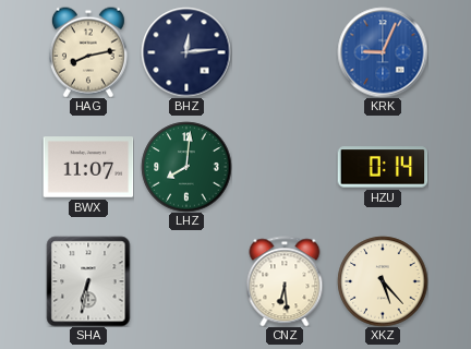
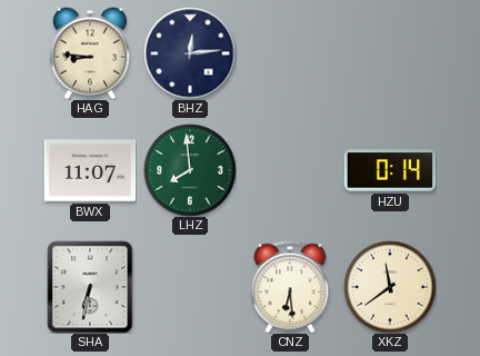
HAG: 8:13 -> 8:46
KRK: 9:04 -> none
LHZ: 8:01 -> 7:59
XKZ: 5:23 -> 11:39
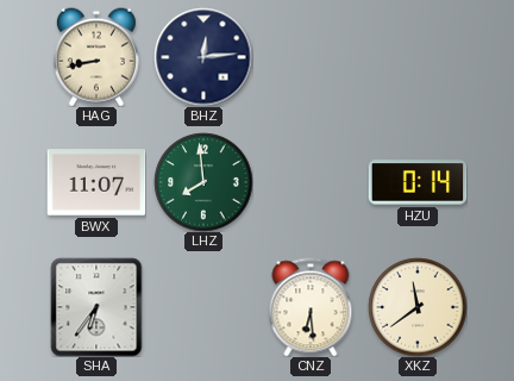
HAG: 8:46 -> 8:43
SHA: 6:32 -> 6:36
